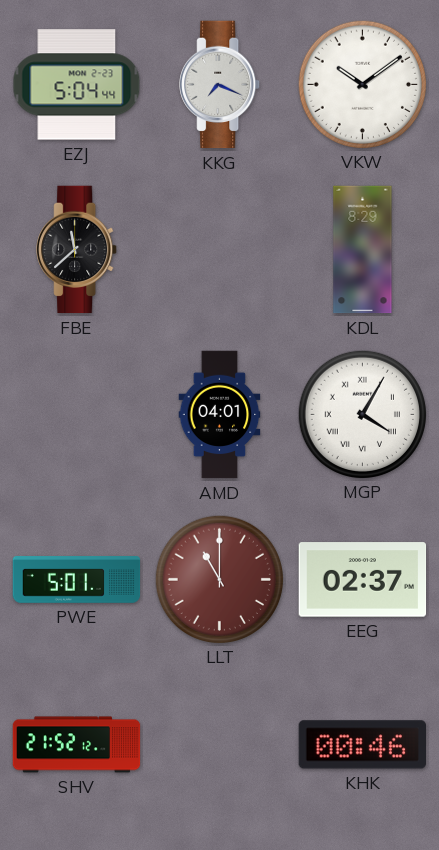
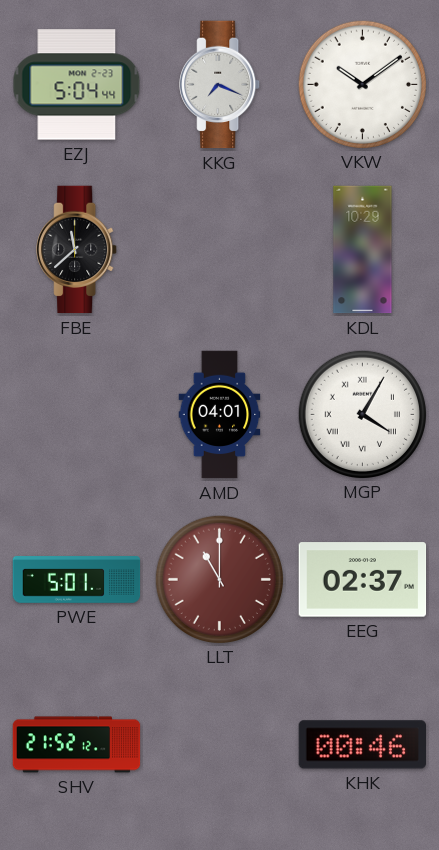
KDL: 8:29 -> 10:29
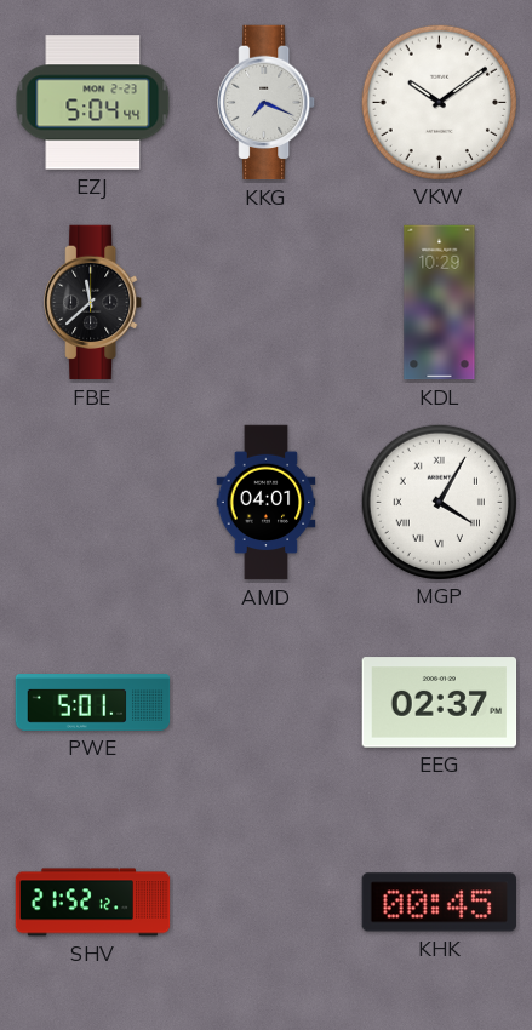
LLT: 11:00 -> none
KHK: 00:46 -> 00:45
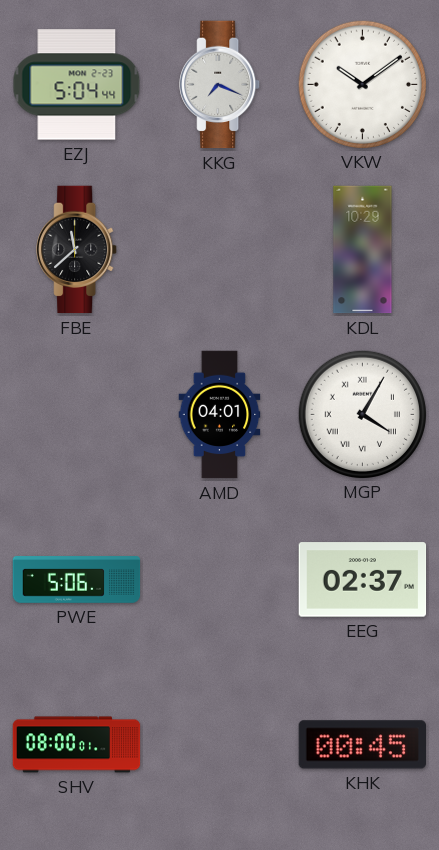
PWE: 5:01 -> 5:06
SHV: 21:52 -> 08:00
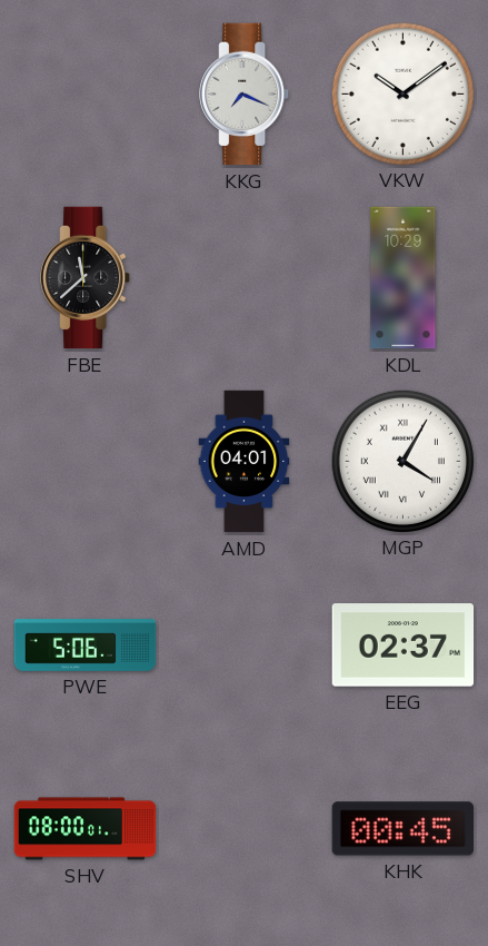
EZJ: 5:04 -> none
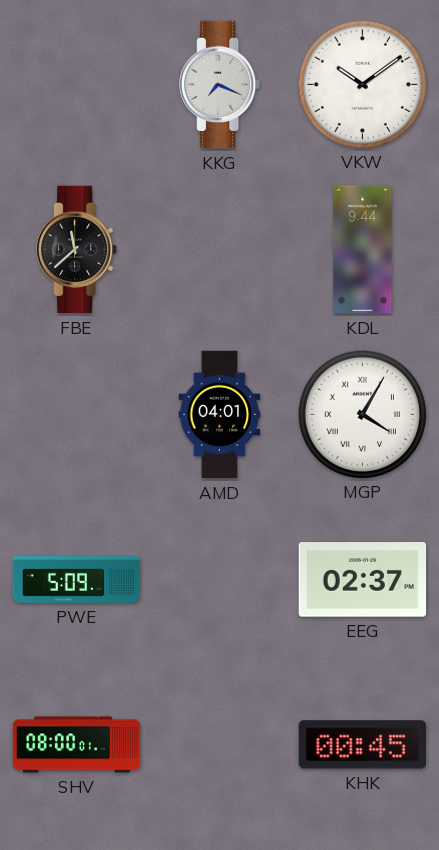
KDL: 10:29 -> 9:44
PWE: 5:06 -> 5:09
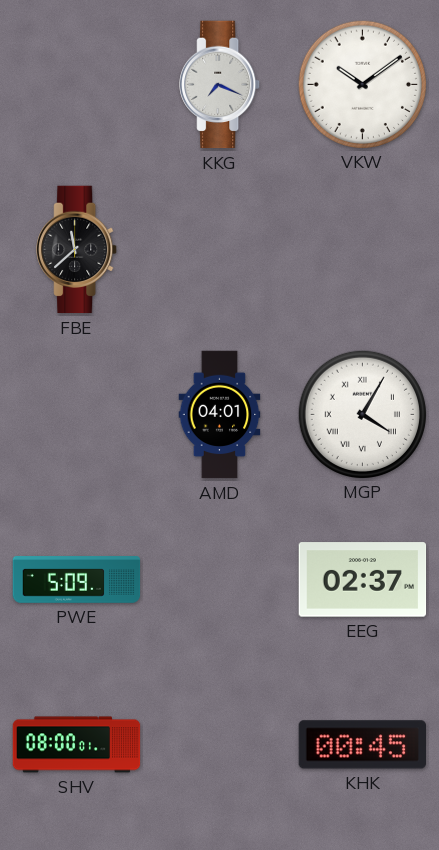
KDL: 9:44 -> none
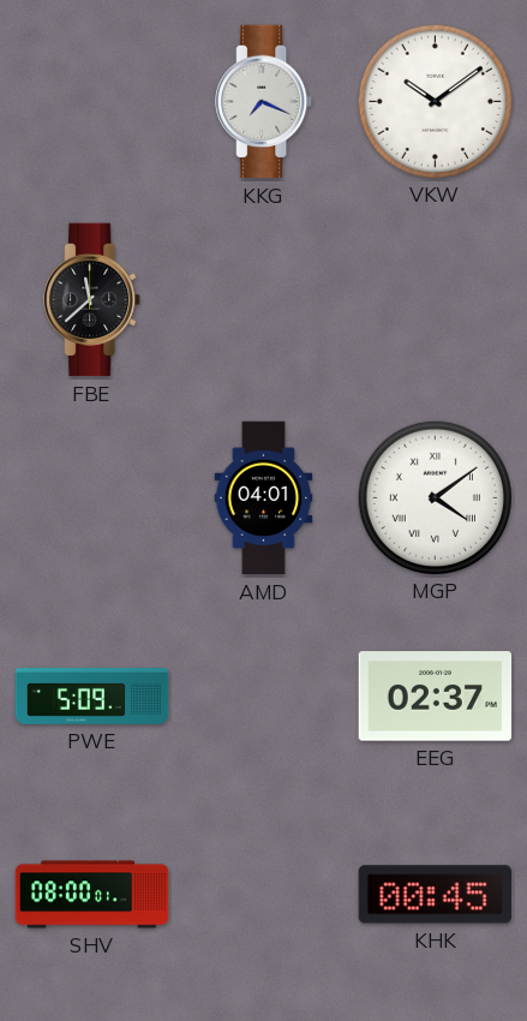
MGP: 4:05 -> 4:09
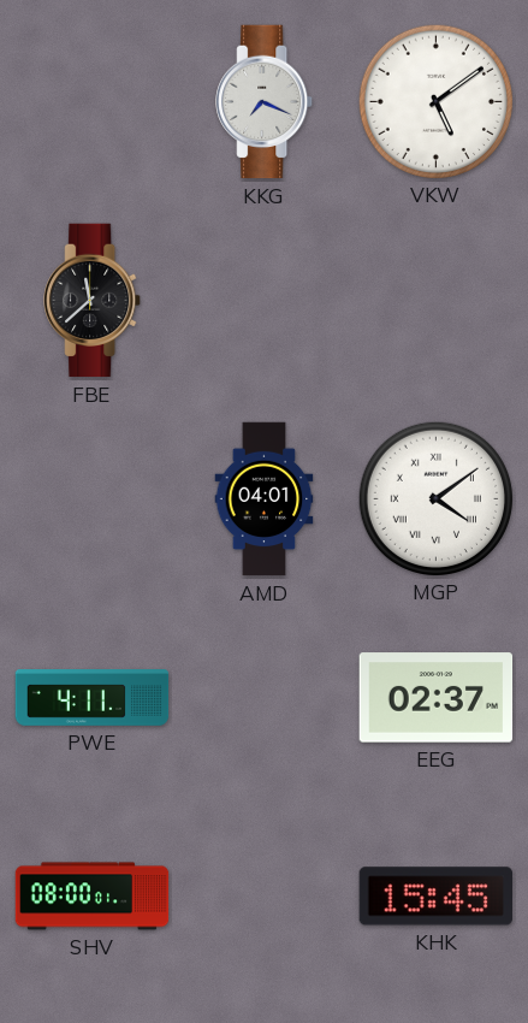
VKW: 10:09 -> 5:09
PWE: 5:09 -> 4:11
KHK: 00:45 -> 15:45
